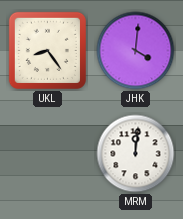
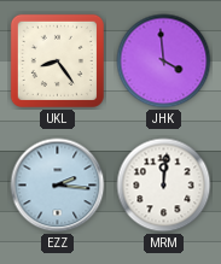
JHK: 4:01 -> 3:59
EZZ: none -> 2:16
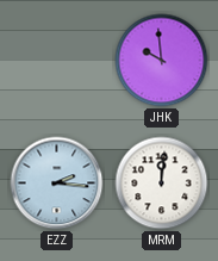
UKL: 8:24 -> none
JHK: 3:59 -> 9:59
